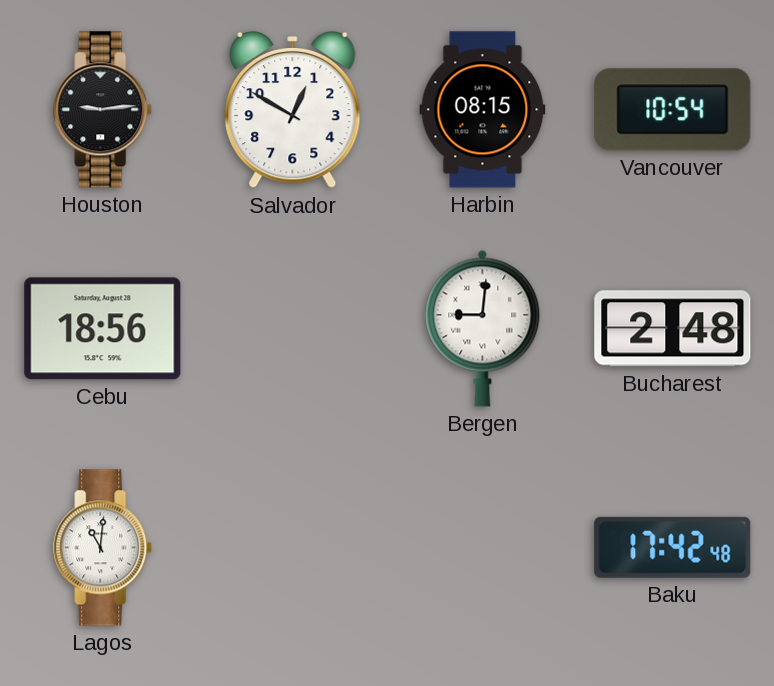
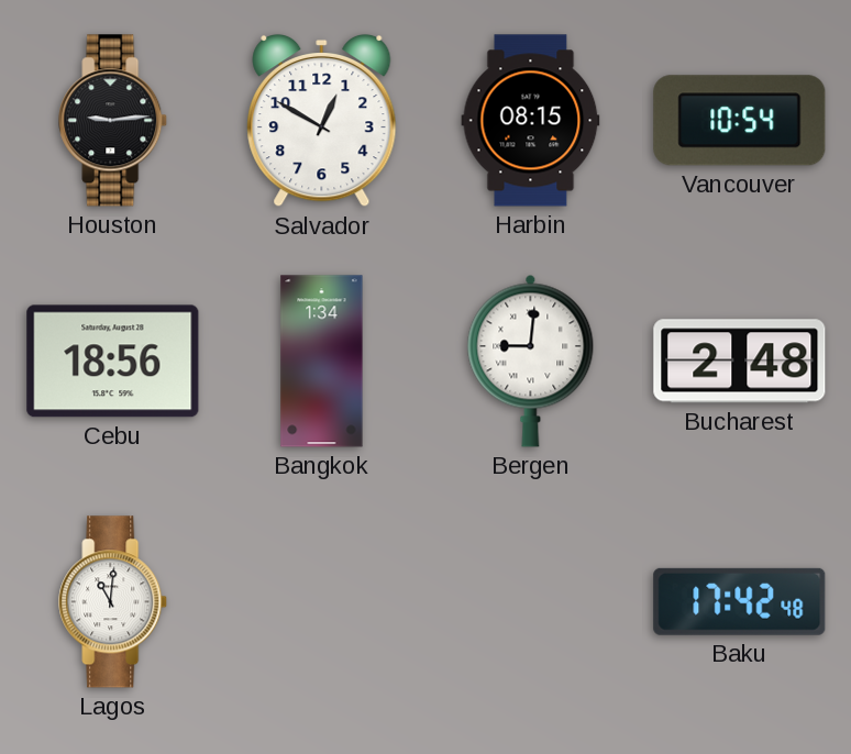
Bangkok: none -> 1:34
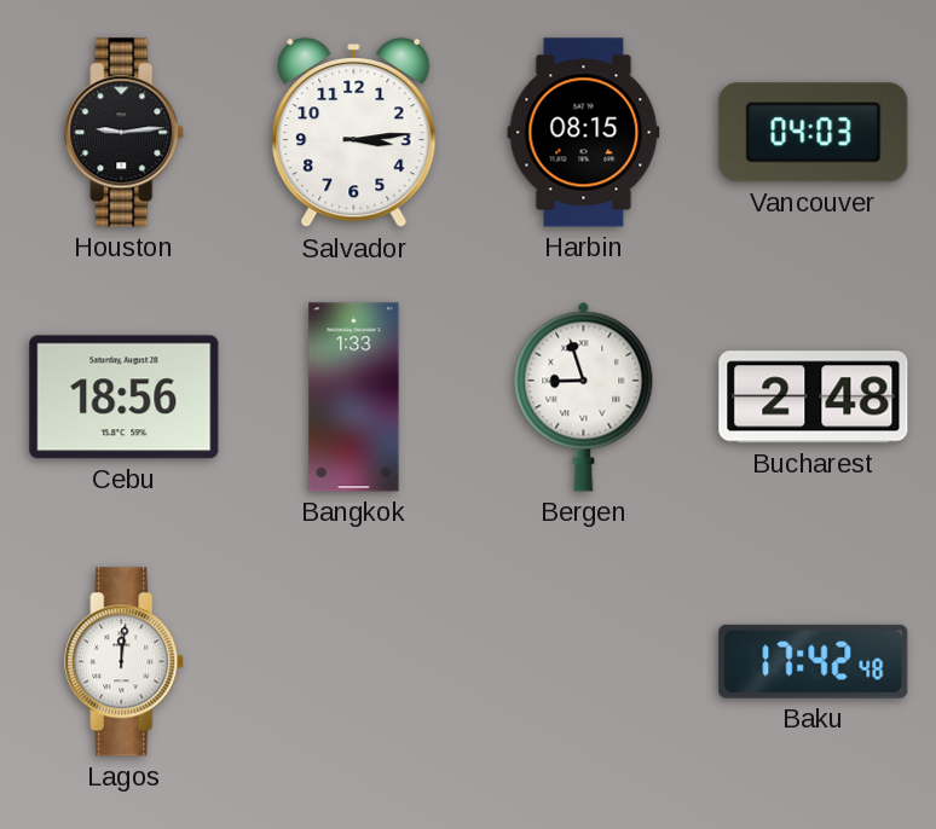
Salvador: 12:50 -> 3:14
Vancouver: 10:54 -> 04:03
Bangkok: 1:34 -> 1:33
Bergen: 9:01 -> 8:57
Lagos: 11:01 -> 12:01
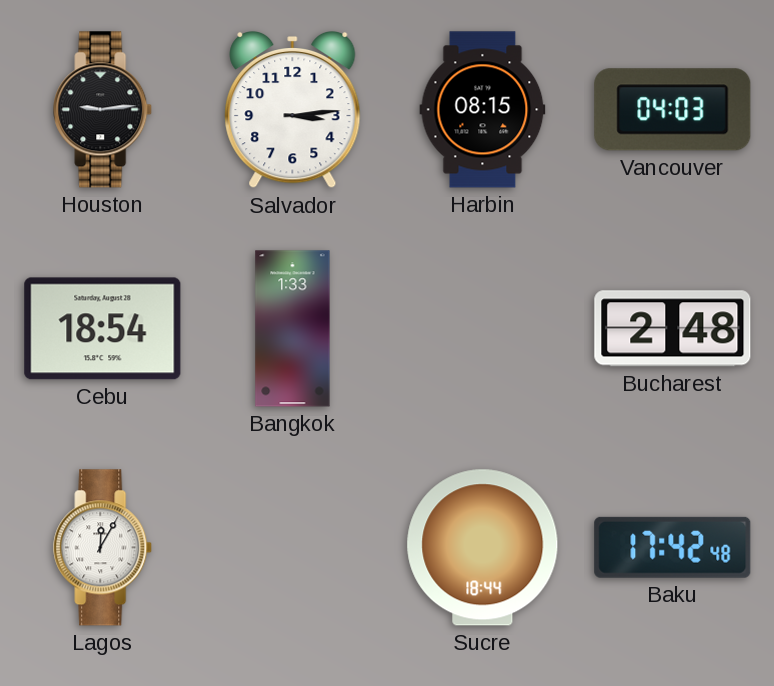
Cebu: 18:56 -> 18:54
Bergen: 8:57 -> none
Lagos: 12:01 -> 12:05
Sucre: none -> 18:44
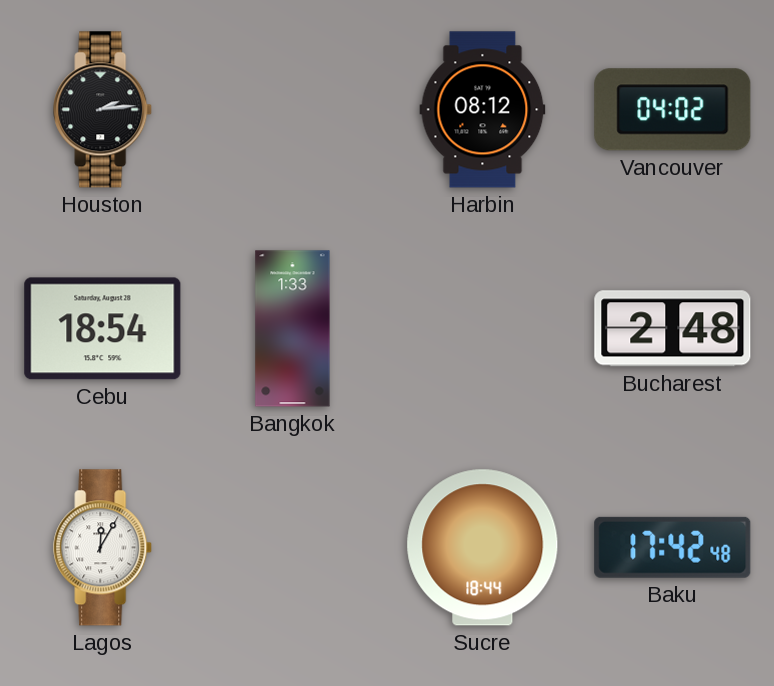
Houston: 9:14 -> 2:14
Salvador: 3:14 -> none
Harbin: 08:15 -> 08:12
Vancouver: 04:03 -> 04:02
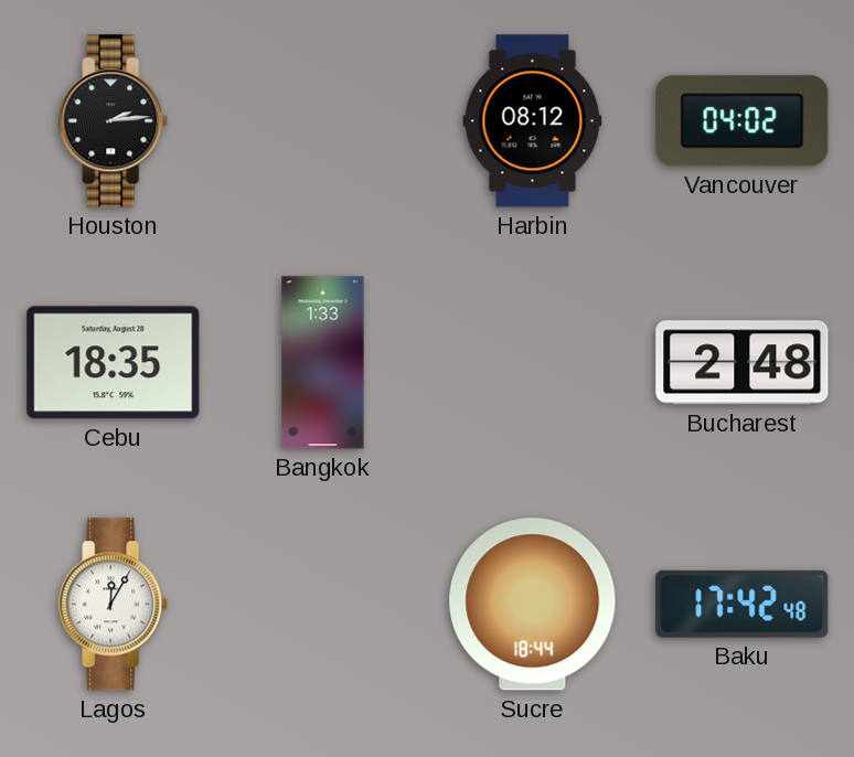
Cebu: 18:54 -> 18:35
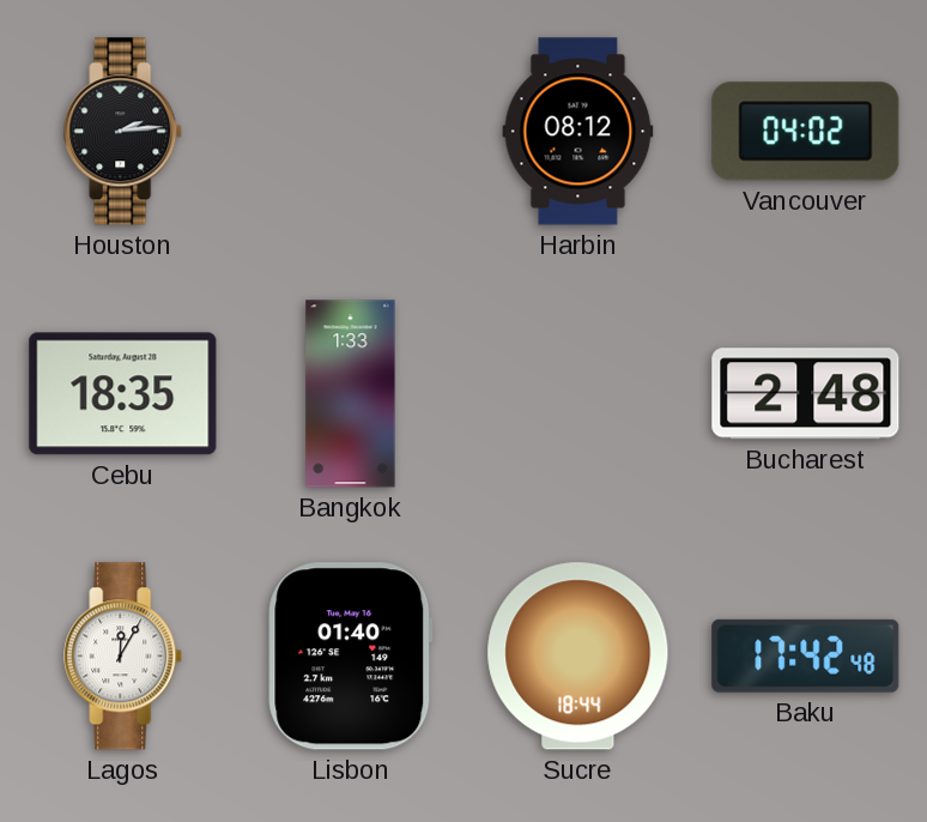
Lisbon: none -> 01:40
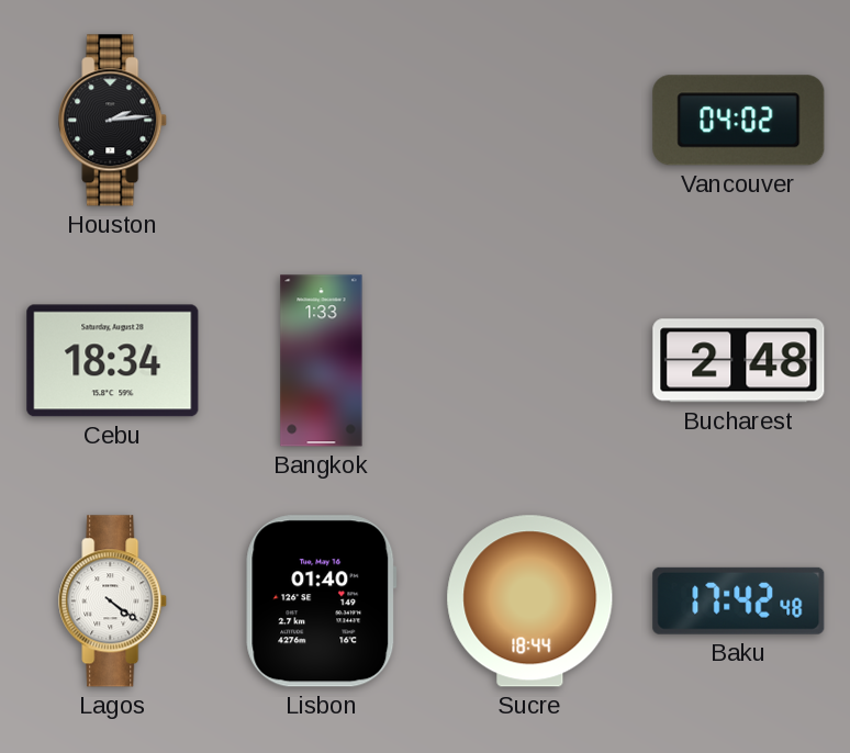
Harbin: 08:12 -> none
Cebu: 18:35 -> 18:34
Lagos: 12:05 -> 4:21
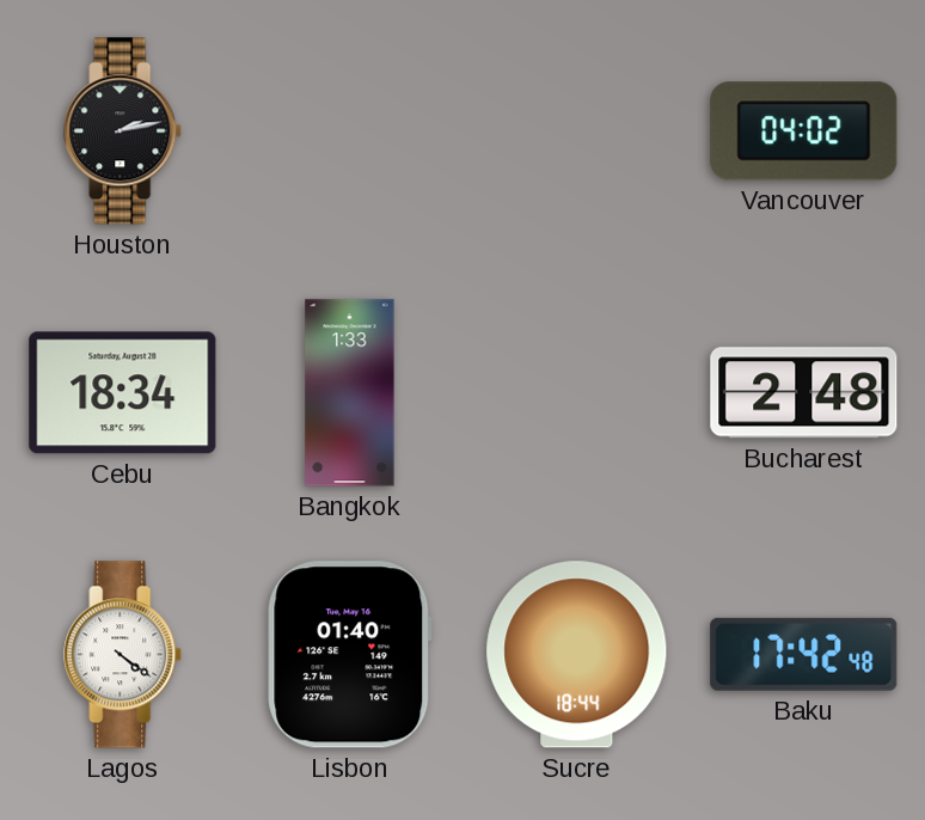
Houston: 2:14 -> 2:13
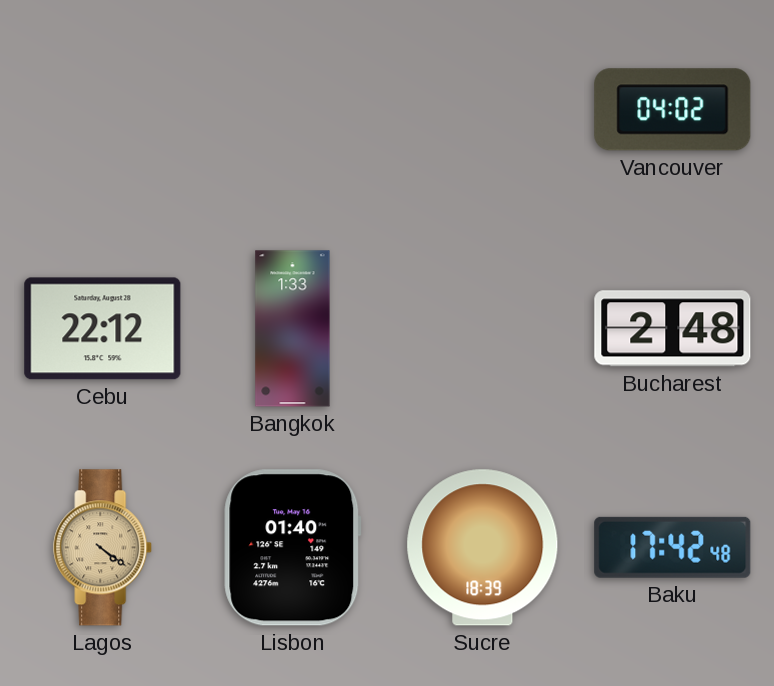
Houston: 2:13 -> none
Cebu: 18:34 -> 22:12
Lagos dial: white -> champagne
Sucre: 18:44 -> 18:39
